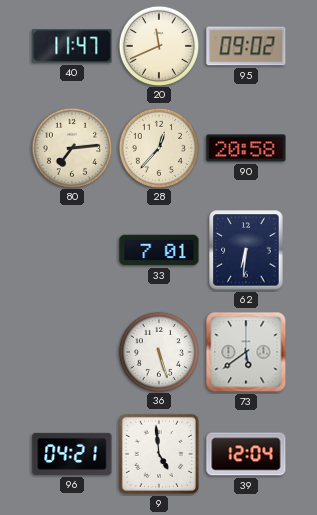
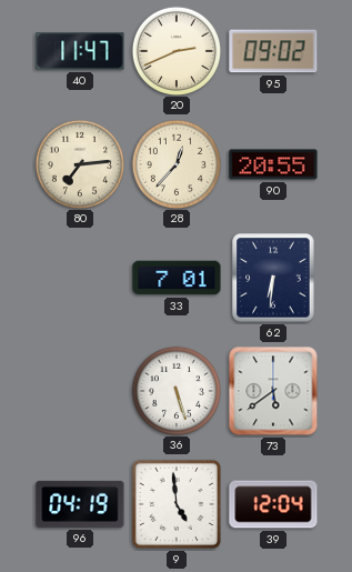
20: 11:41 -> 2:41
90: 20:58 -> 20:55
96: 04:21 -> 04:19
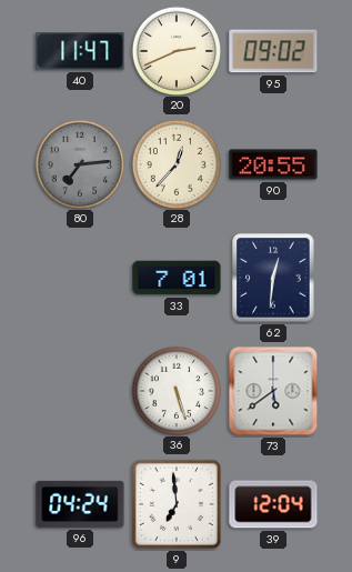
80 dial: cream -> grey
62: 6:31 -> 12:31
96: 04:19 -> 04:24
9: 4:59 -> 6:59
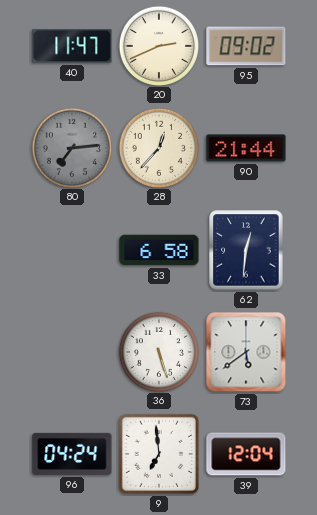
90: 20:55 -> 21:44
33: 7:01 -> 6:58
